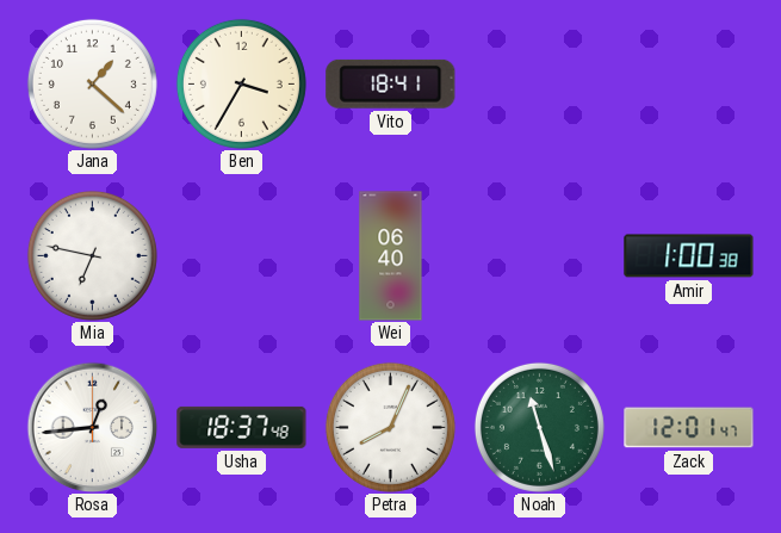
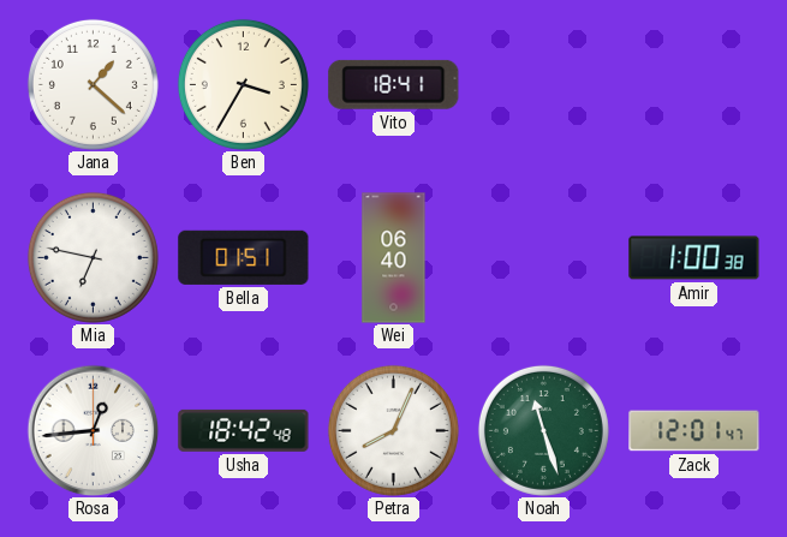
Bella: none -> 01:51
Usha: 18:37 -> 18:42
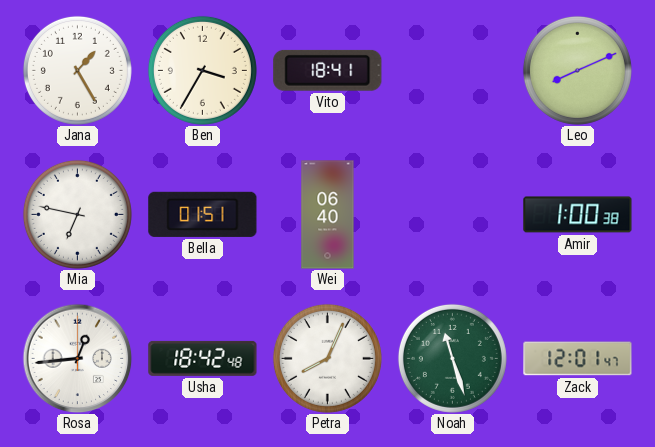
Jana: 1:22 -> 1:25
Leo: none -> 8:11
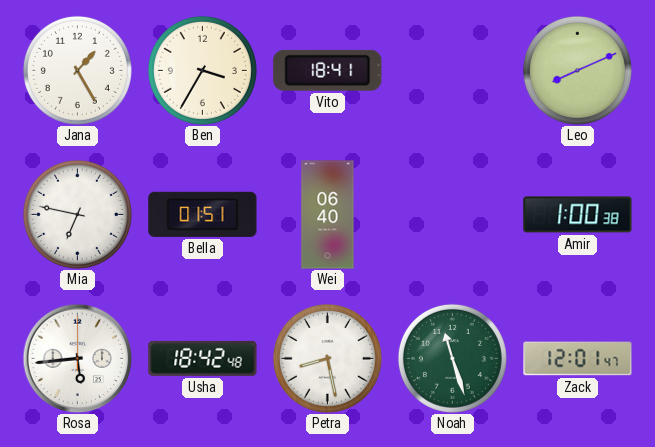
Rosa: 12:44 -> 5:44
Petra: 8:04 -> 8:28
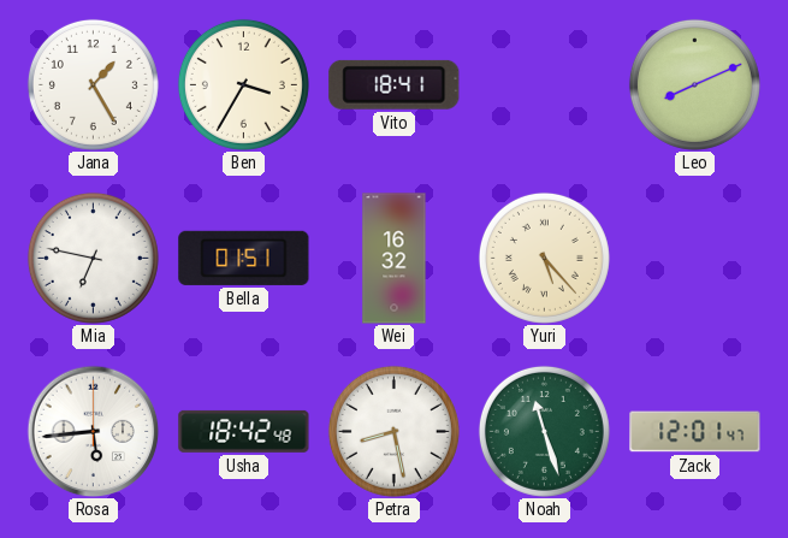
Wei: 06:40 -> 16:32
Yuri: none -> 5:23
Amir: 1:00 -> none
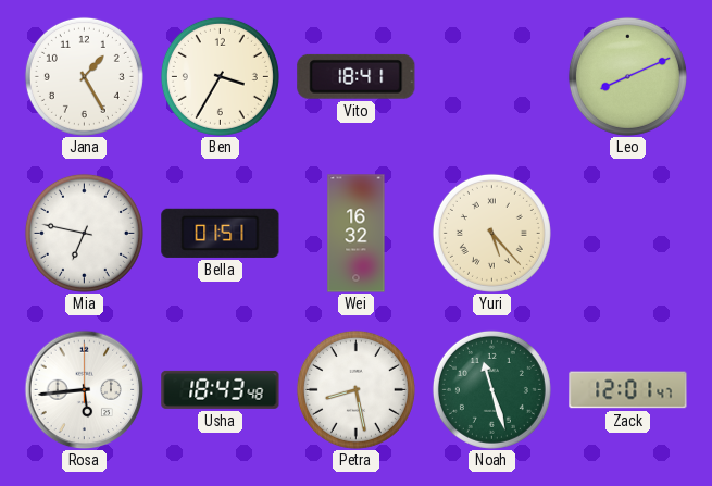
Usha: 18:42 -> 18:43
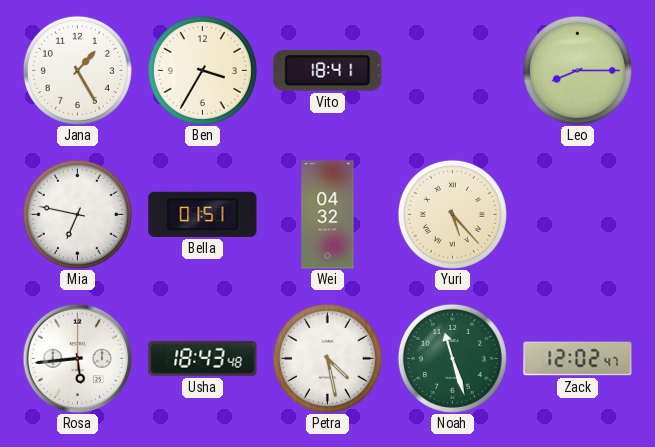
Leo: 8:11 -> 8:15
Wei: 16:32 -> 04:32
Petra: 8:28 -> 4:28
Zack: 12:01 -> 12:02
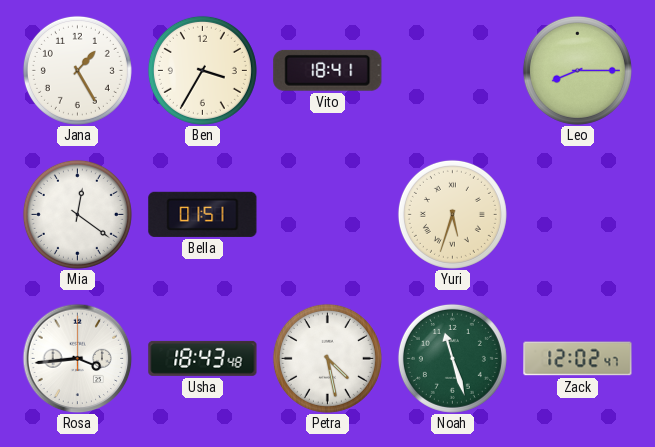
Mia: 6:47 -> 12:21
Wei: 04:32 -> none
Yuri: 5:23 -> 5:33
Rosa: 5:44 -> 3:44
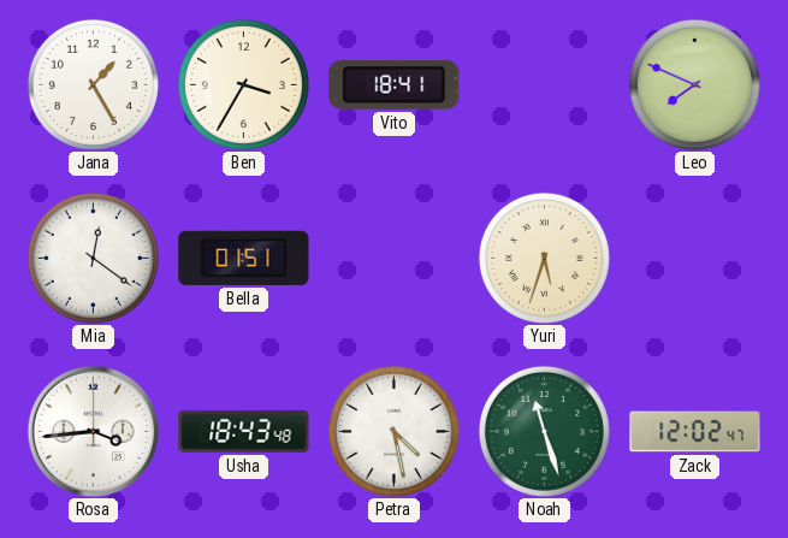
Leo: 8:15 -> 7:49
